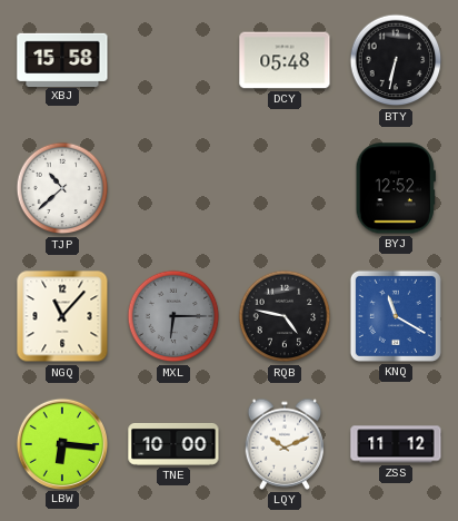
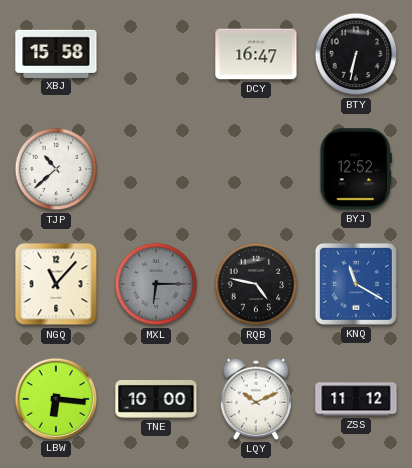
DCY: 05:48 -> 16:47
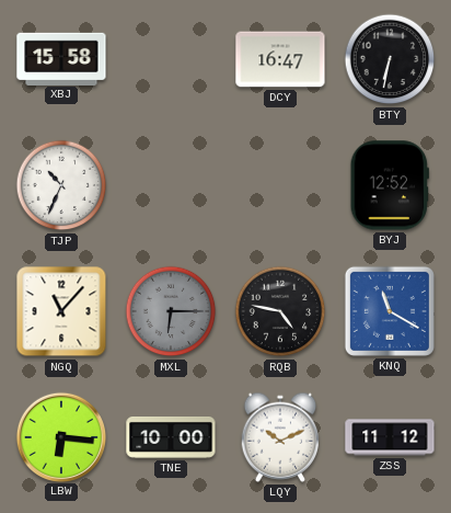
TJP: 10:38 -> 10:34
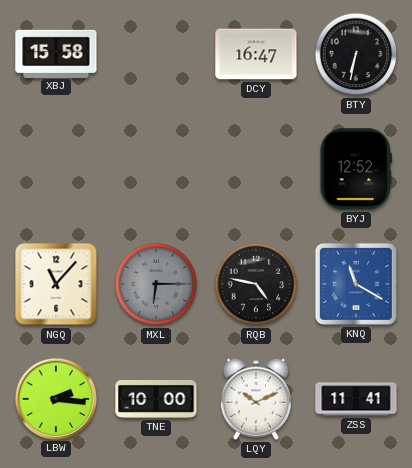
TJP: 10:34 -> none
LBW: 6:16 -> 2:16
ZSS: 11:12 -> 11:41
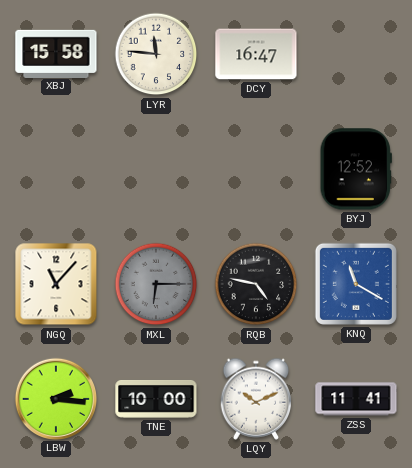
LYR: none -> 11:46
BTY: 6:32 -> none
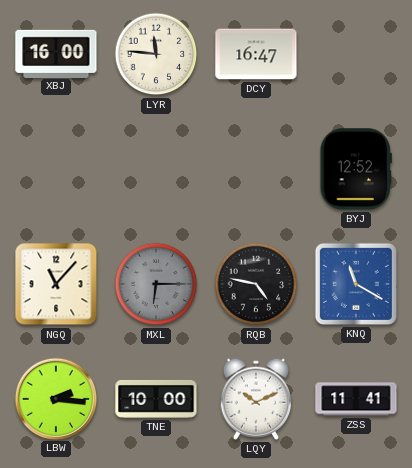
XBJ: 15:58 -> 16:00
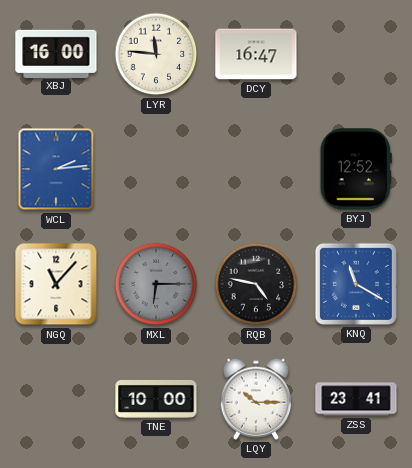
WCL: none -> 2:14
LBW: 2:16 -> none
LQY: 10:11 -> 10:15
ZSS: 11:41 -> 23:41
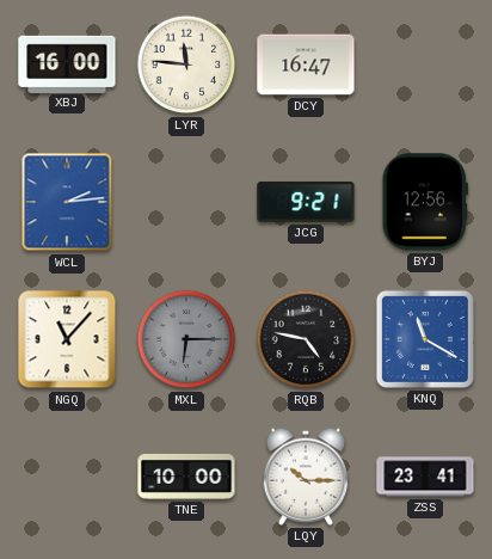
JCG: none -> 9:21
BYJ: 12:52 -> 12:56
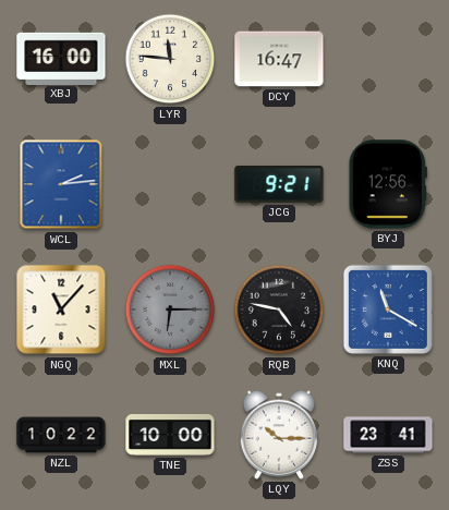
NZL: none -> 10:22
